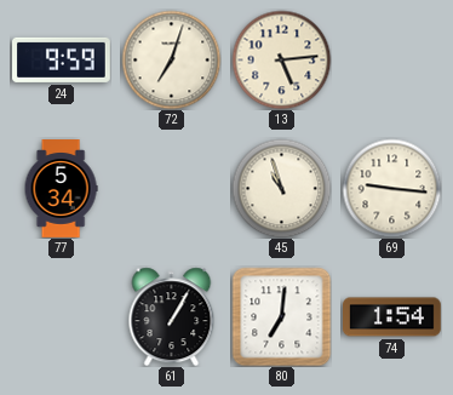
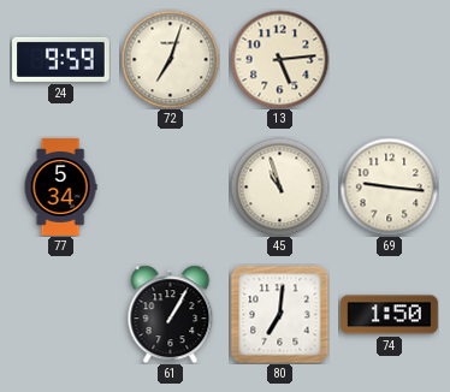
74: 1:54 -> 1:50
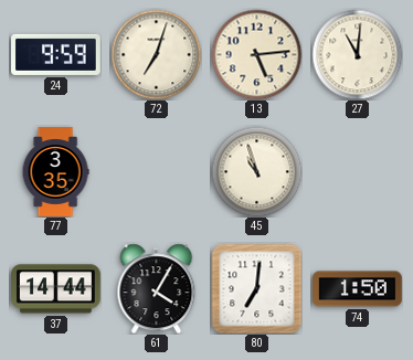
27: none -> 11:01
77: 5:34 -> 3:35
69: 9:16 -> none
37: none -> 14:44
61: 1:05 -> 4:05
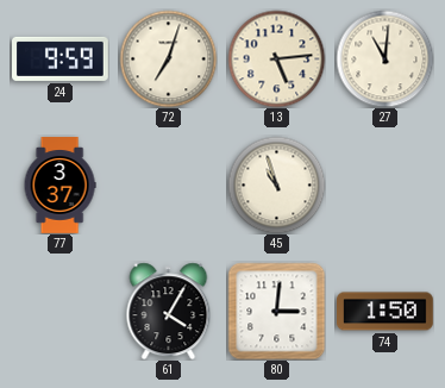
77: 3:35 -> 3:37
37: 14:44 -> none
80: 7:01 -> 3:01
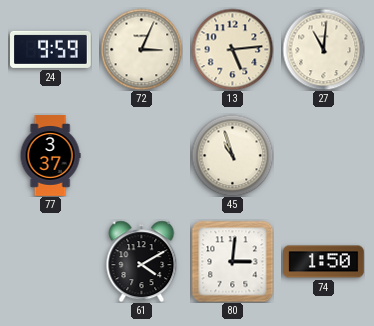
72: 7:03 -> 3:04
61: 4:05 -> 4:10
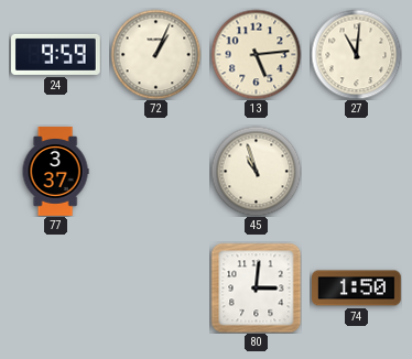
72: 3:04 -> 1:04
61: 4:10 -> none
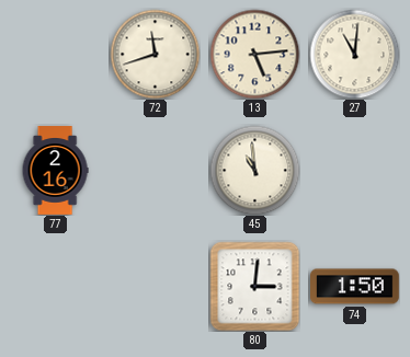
24: 9:59 -> none
72: 1:04 -> 11:42
77: 3:37 -> 2:16
45: 10:57 -> 10:59
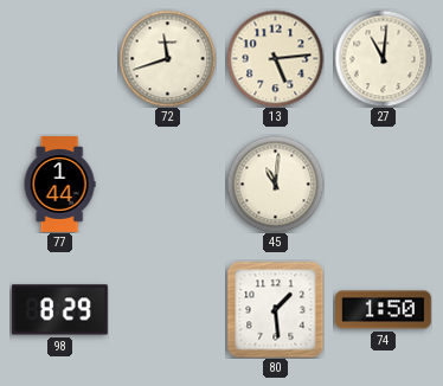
77: 2:16 -> 1:44
45: 10:59 -> 11:01
98: none -> 8:29
80: 3:01 -> 1:29
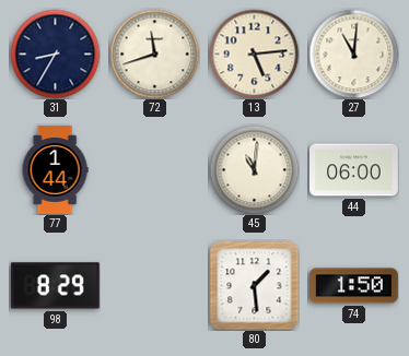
31: none -> 8:35
44: none -> 06:00
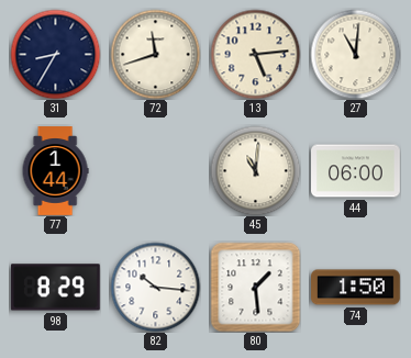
82: none -> 10:16
